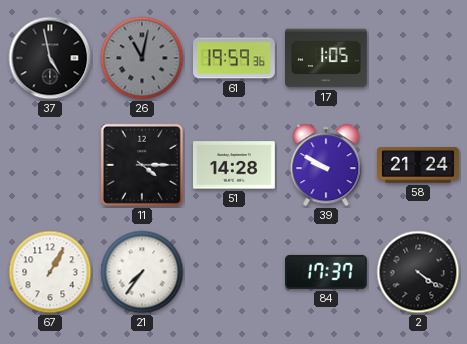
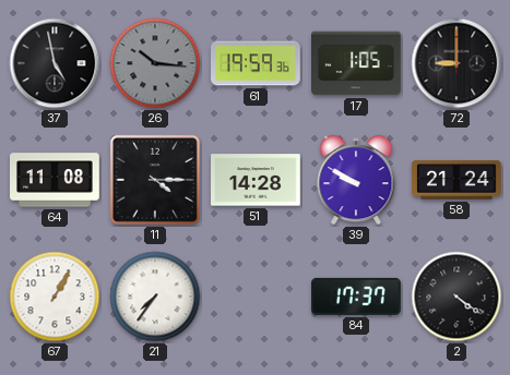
26: 11:02 -> 10:16
72: none -> 9:00
64: none -> 11:08
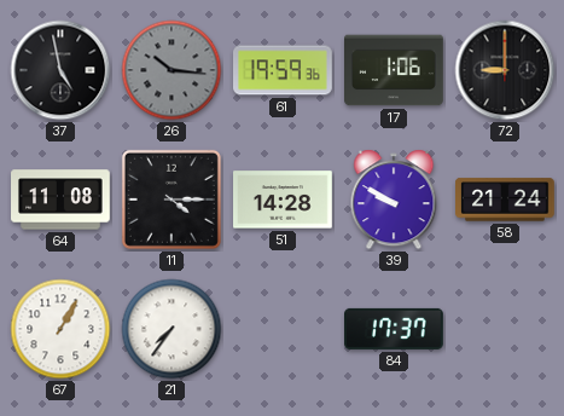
17: 1:05 -> 1:06
2: 4:21 -> none
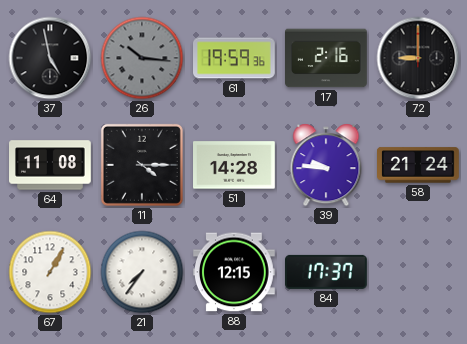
17: 1:06 -> 2:16
39: 9:50 -> 9:46
88: none -> 12:15
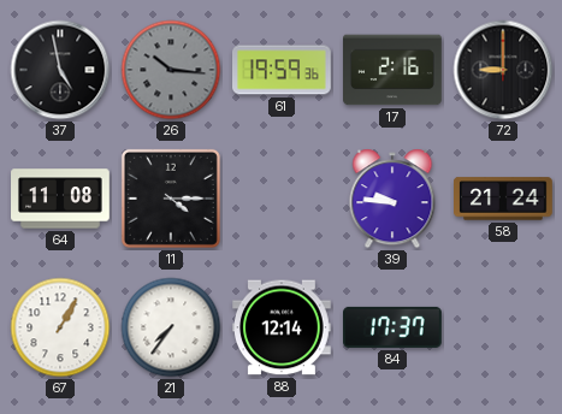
51: 14:28 -> none
88: 12:15 -> 12:14
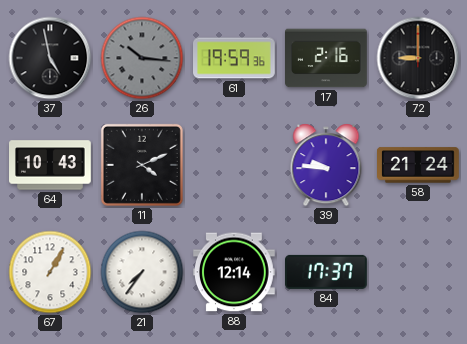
64: 11:08 -> 10:43
11: 4:15 -> 4:11
